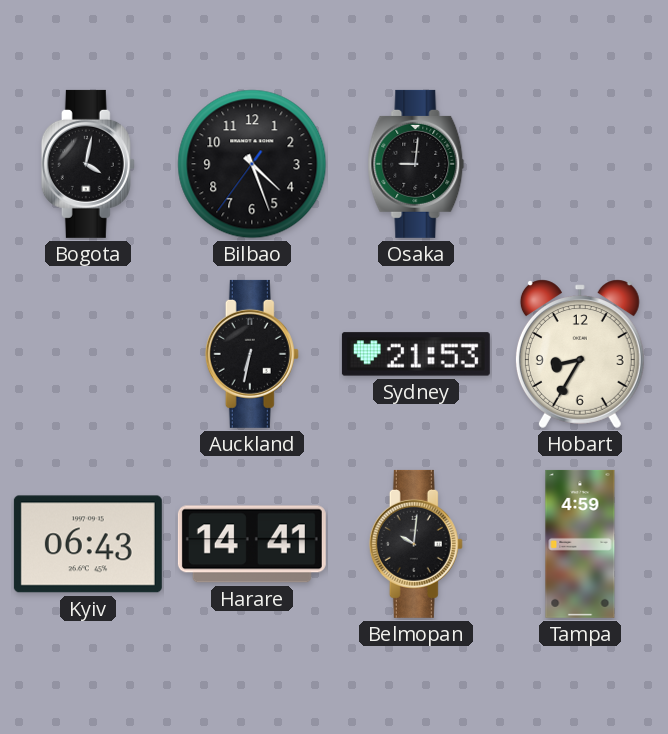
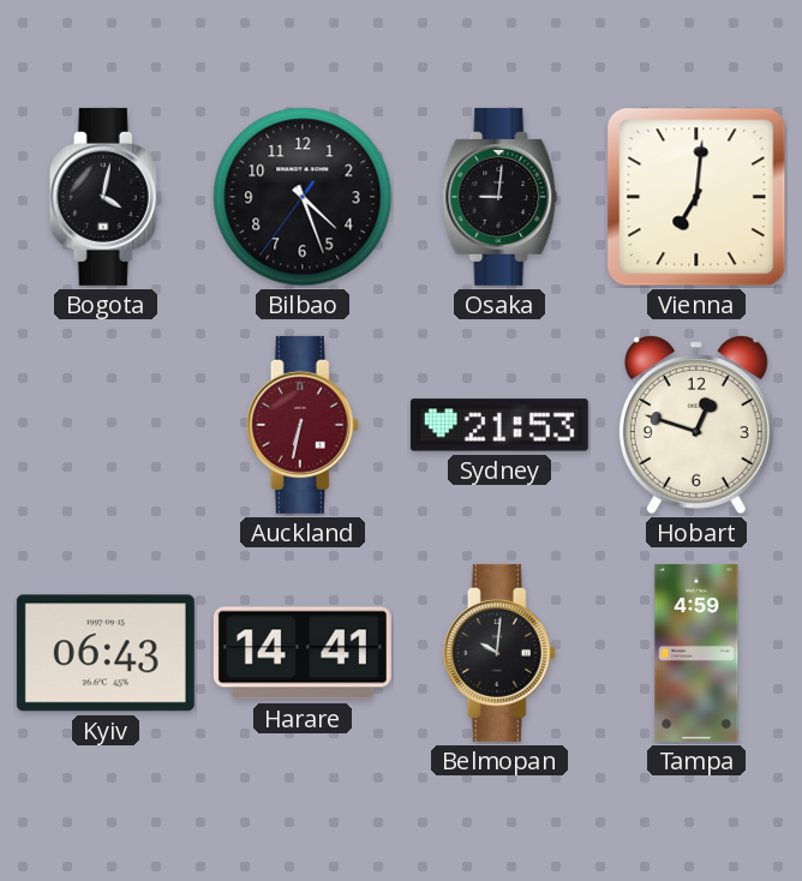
Vienna: none -> 7:01
Auckland dial: black -> burgundy
Hobart: 8:35 -> 12:48
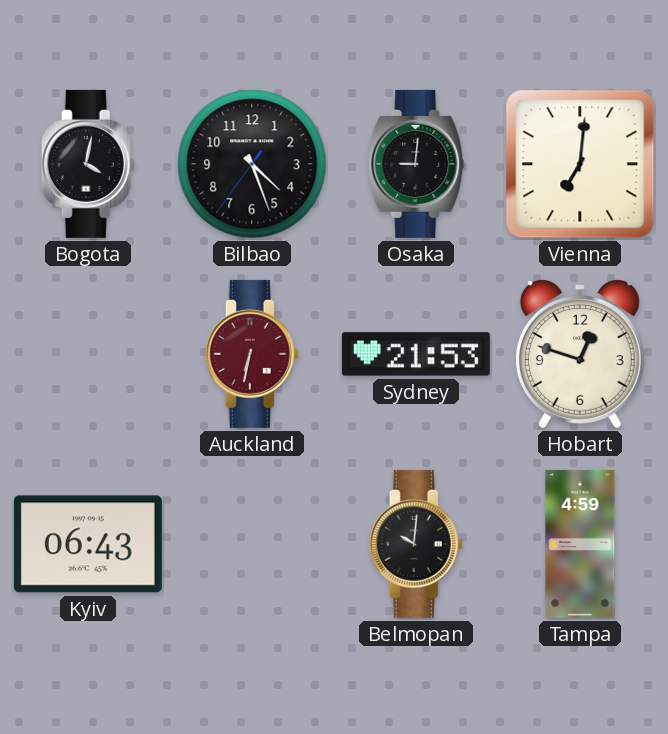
Harare: 14:41 -> none
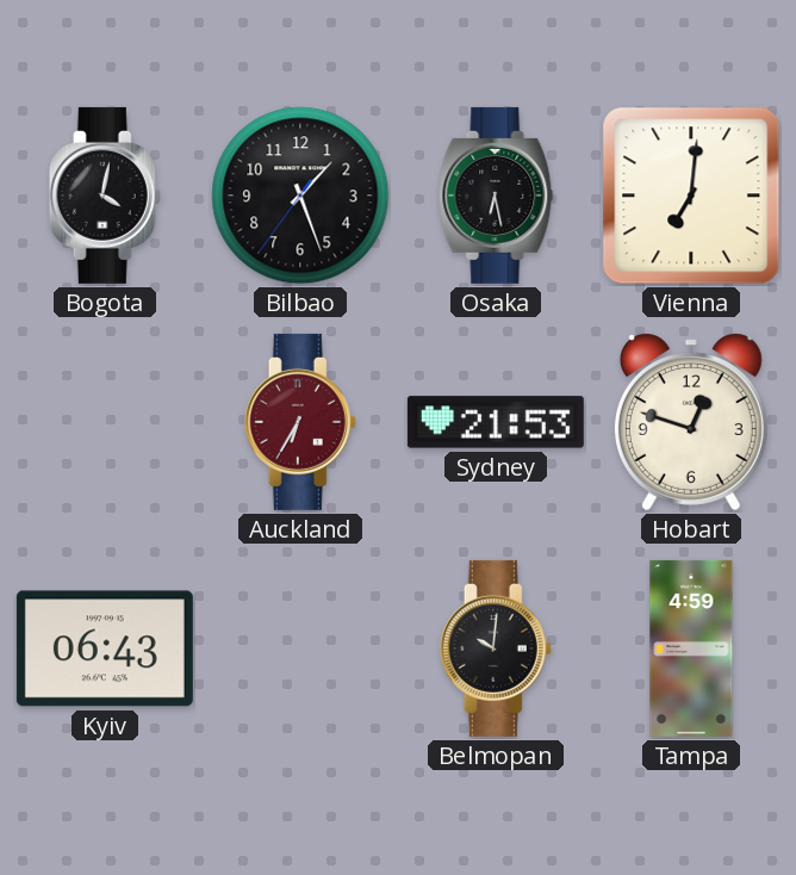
Bilbao: 4:26 -> 1:26
Osaka: 9:01 -> 6:28
Auckland: 6:32 -> 6:35
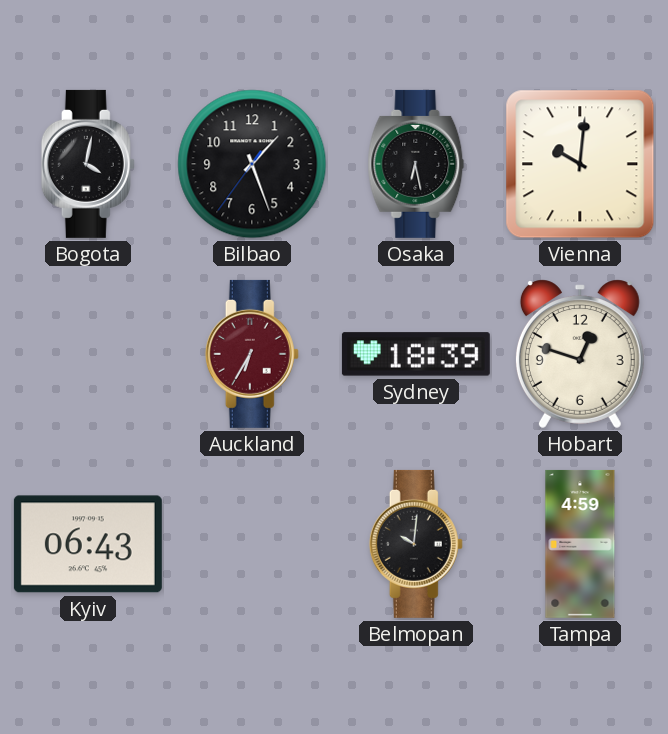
Vienna: 7:01 -> 10:01
Sydney: 21:53 -> 18:39
